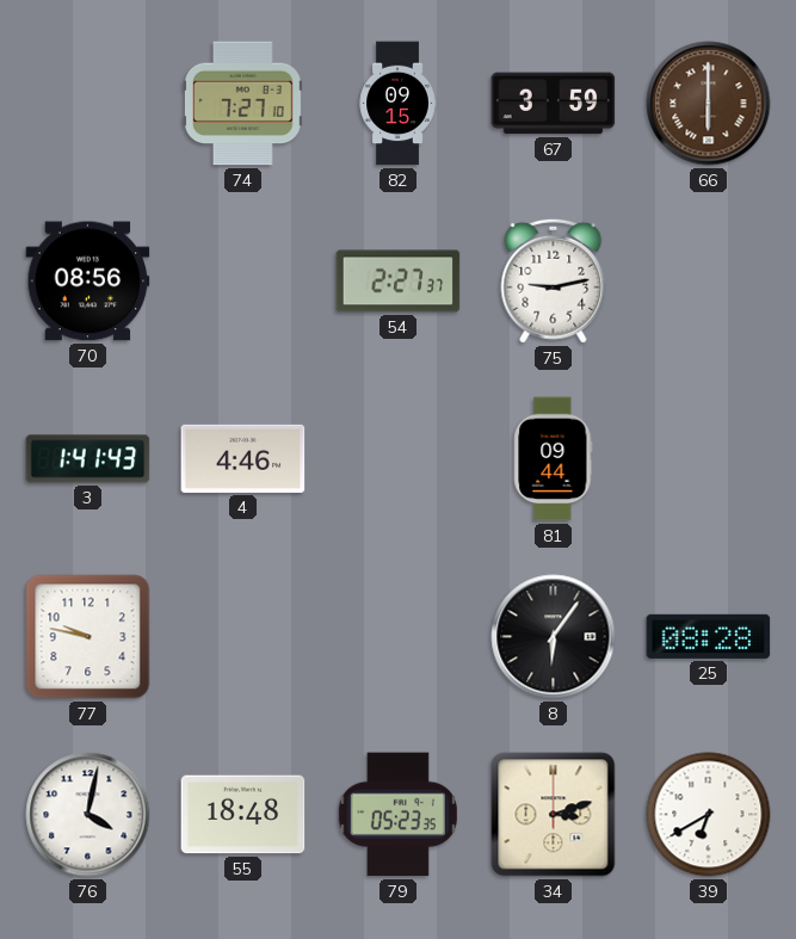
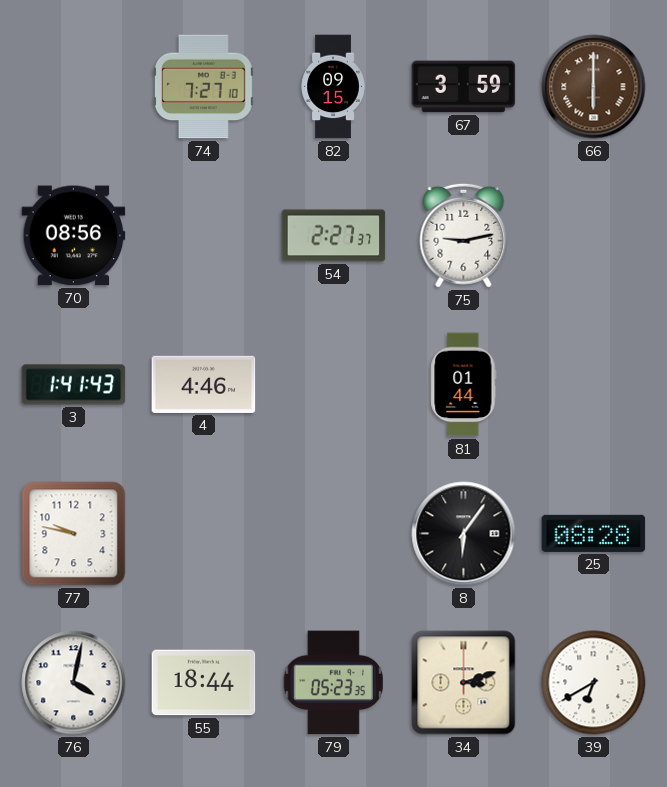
81: 09:44 -> 01:44
55: 18:48 -> 18:44
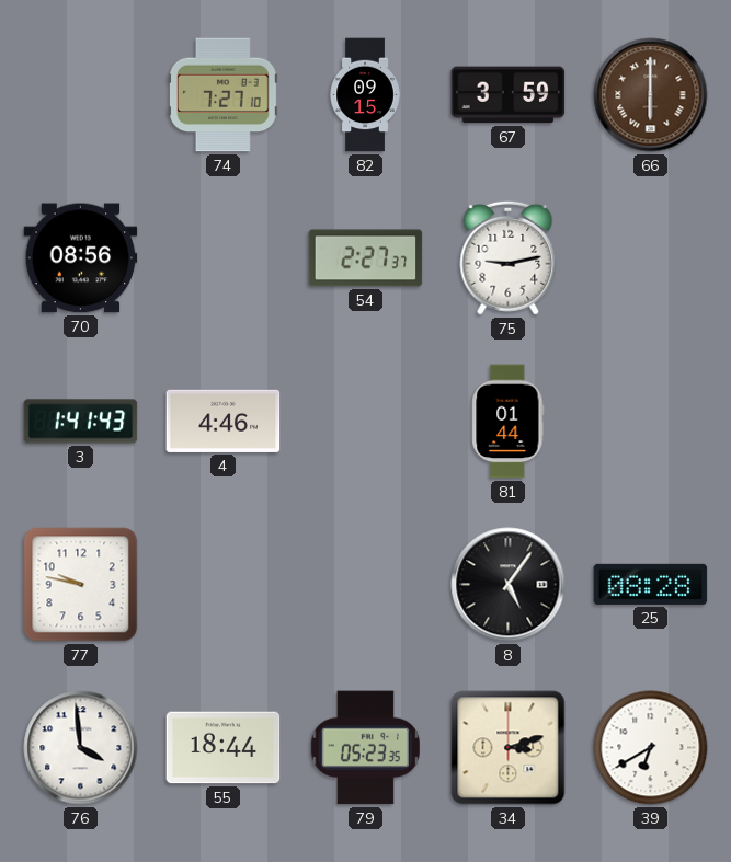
8: 6:06 -> 5:06
76: 4:02 -> 3:59
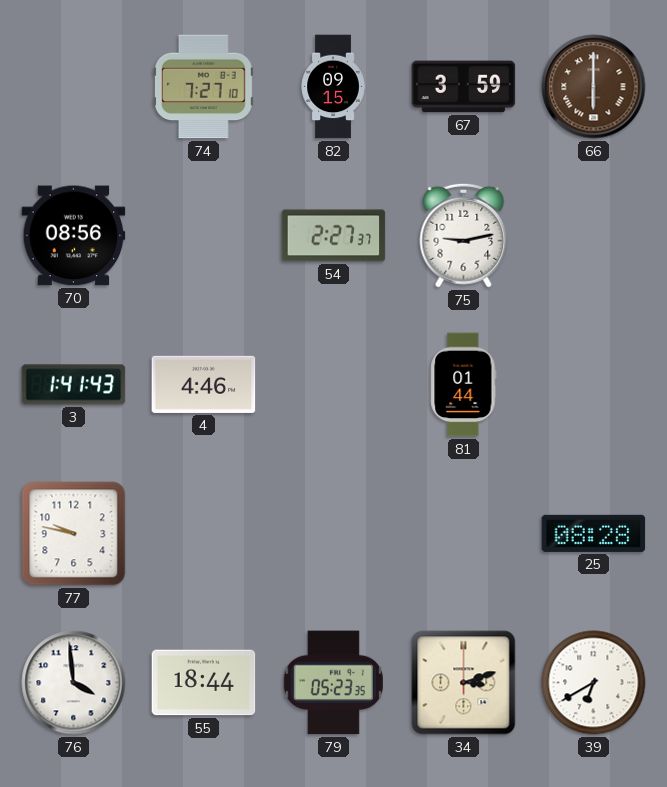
8: 5:06 -> none
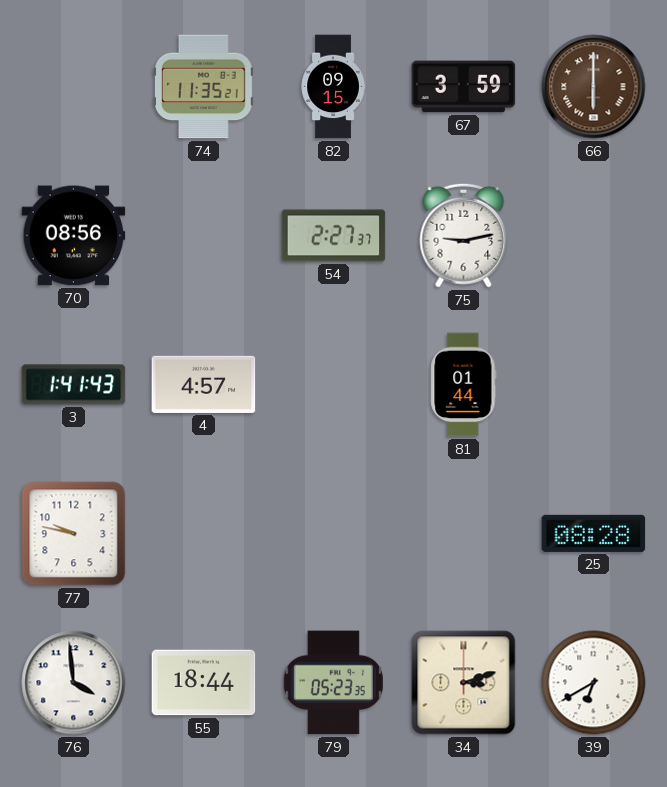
74: 7:27 -> 11:35
4: 4:46 -> 4:57
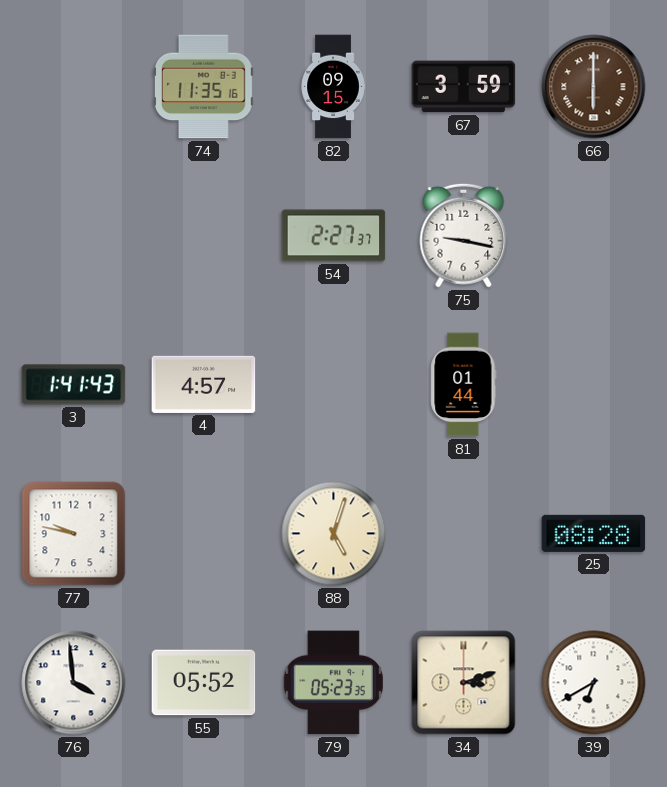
74: 11:35:21 -> 11:35:16
70: 08:56 -> none
75: 9:13 -> 9:17
88: none -> 5:03
55: 18:44 -> 05:52
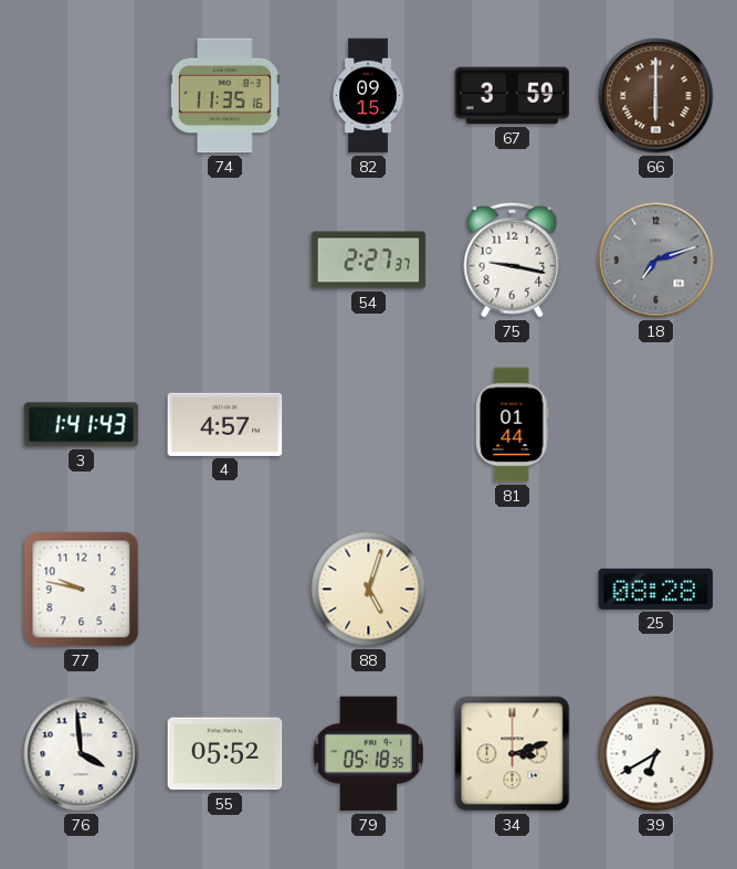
18: none -> 7:12
79: 05:23 -> 05:18
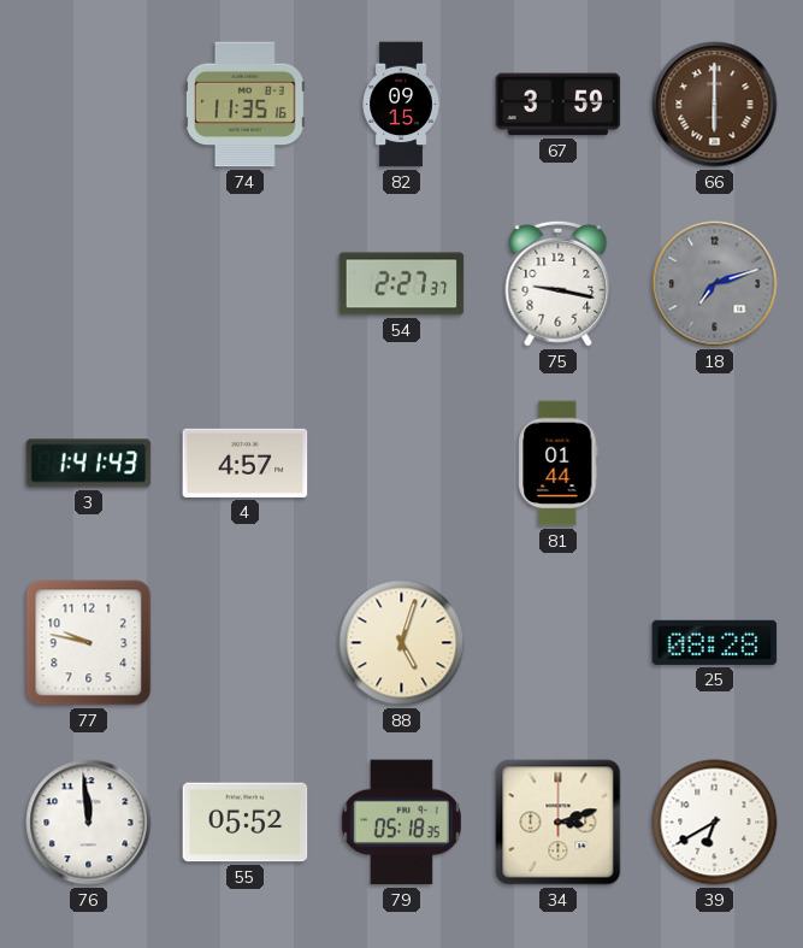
76: 3:59 -> 11:59
